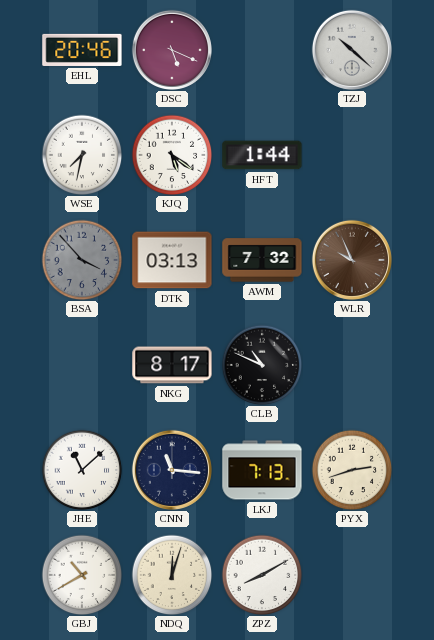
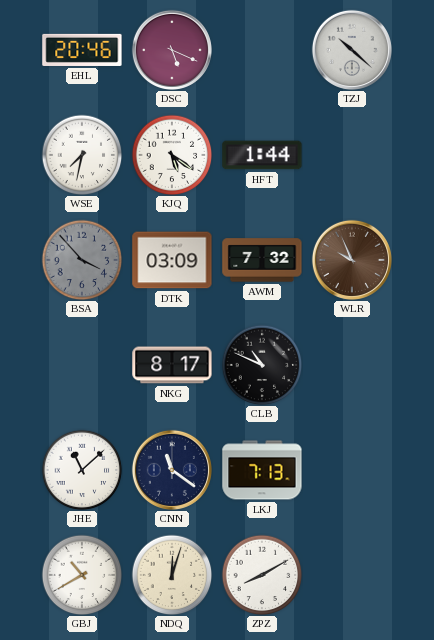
DTK: 03:13 -> 03:09
CNN: 11:16 -> 11:21
PYX: 2:42 -> none
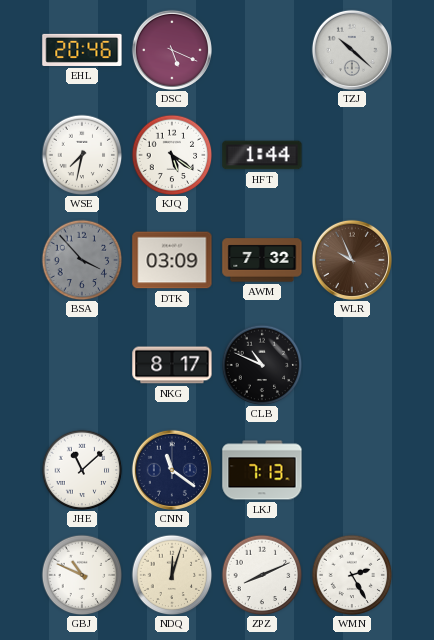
GBJ: 10:40 -> 10:49
ZPZ: 8:10 -> 8:11
WMN: none -> 2:25
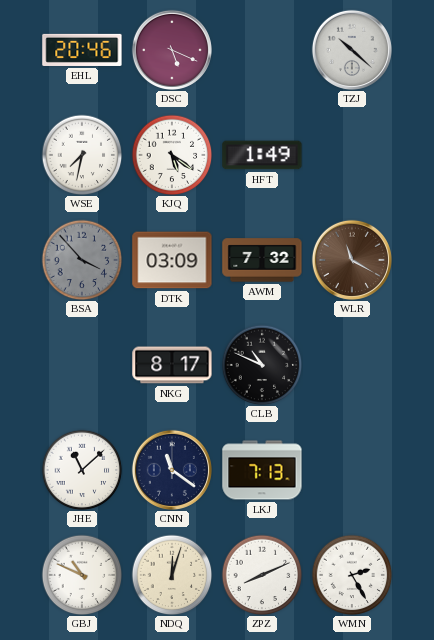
HFT: 1:44 -> 1:49
WLR: 9:56 -> 11:20
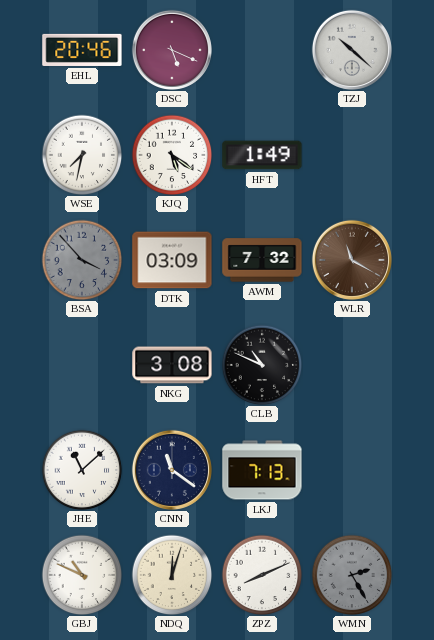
NKG: 8:17 -> 3:08
WMN dial: white -> grey
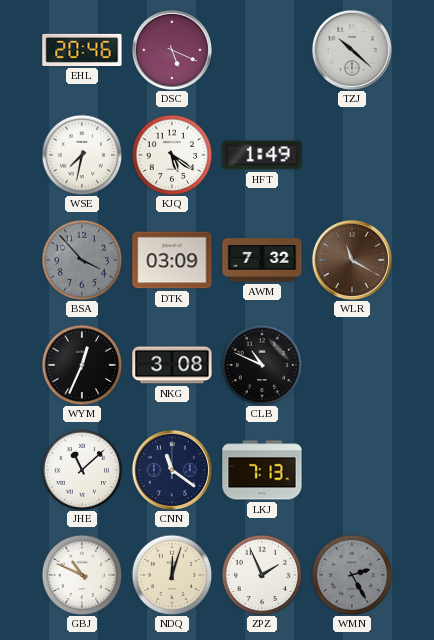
WYM: none -> 12:34
ZPZ: 8:11 -> 1:56
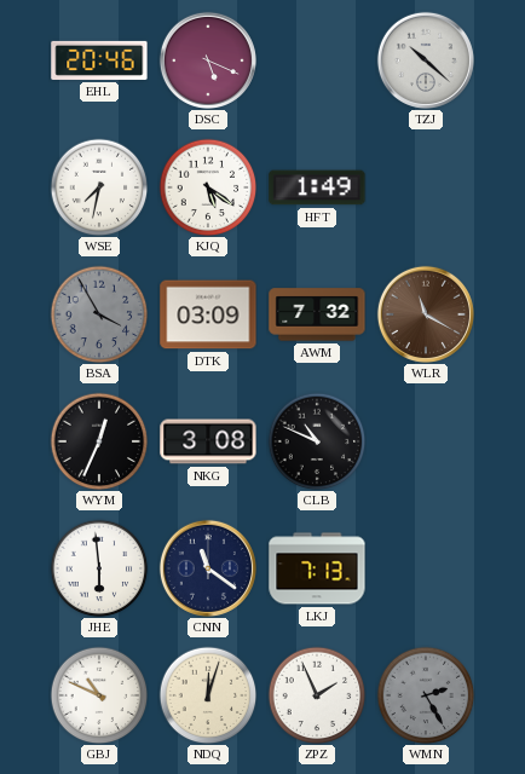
BSA: 3:53 -> 3:55
JHE: 11:08 -> 5:59
